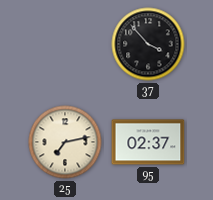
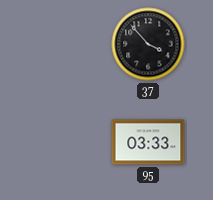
25: 7:13 -> none
95: 02:37 -> 03:33
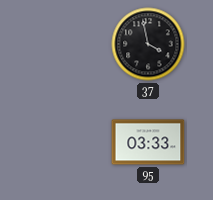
37: 3:53 -> 3:58
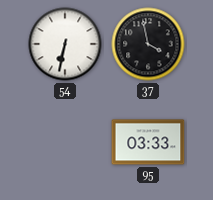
54: none -> 6:32
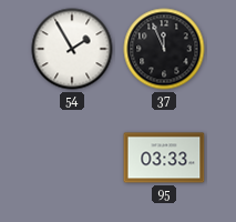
54: 6:32 -> 1:55
37: 3:58 -> 11:56
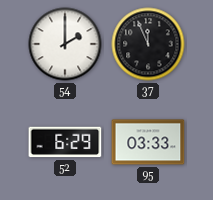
54: 1:55 -> 2:00
52: none -> 6:29
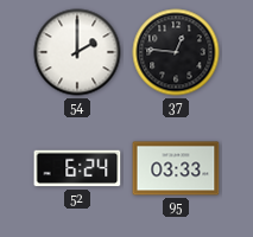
37: 11:56 -> 12:46
52: 6:29 -> 6:24
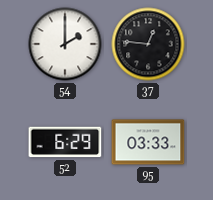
52: 6:24 -> 6:29
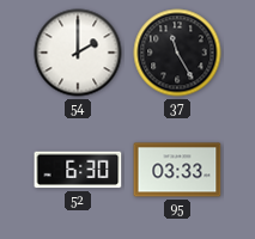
37: 12:46 -> 11:25
52: 6:29 -> 6:30
